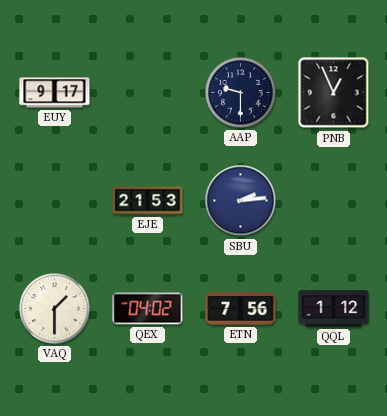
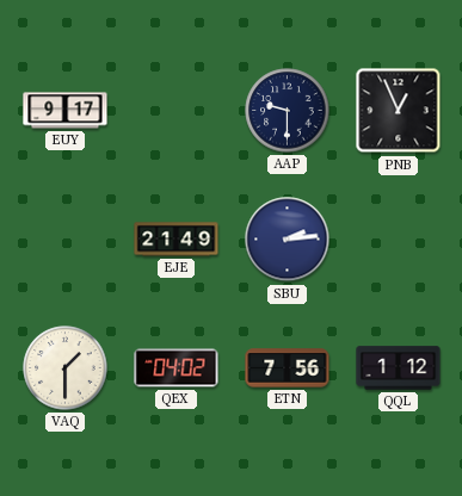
EJE: 21:53 -> 21:49
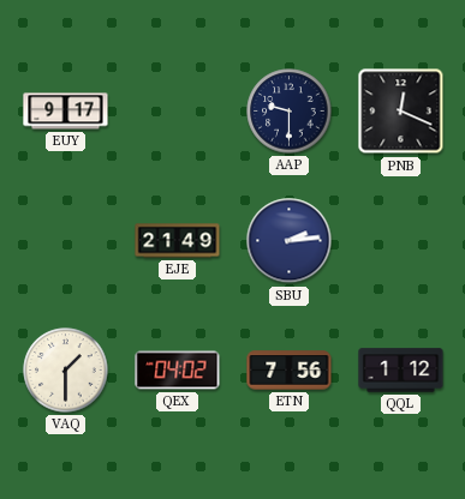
PNB: 12:56 -> 12:19
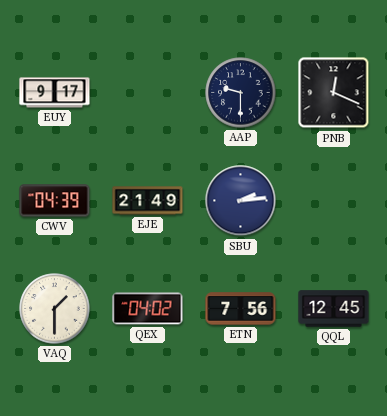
CWV: none -> 04:39
QQL: 1:12 -> 12:45
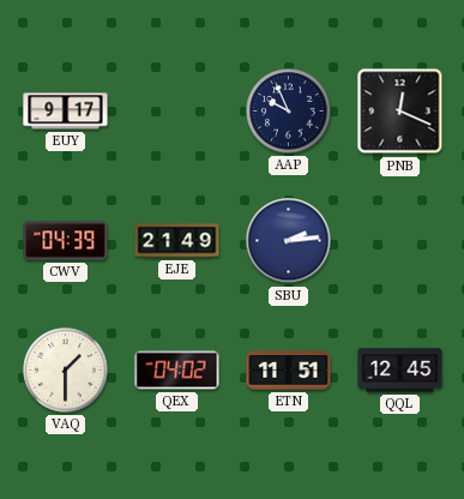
AAP: 9:30 -> 9:56
ETN: 7:56 -> 11:51
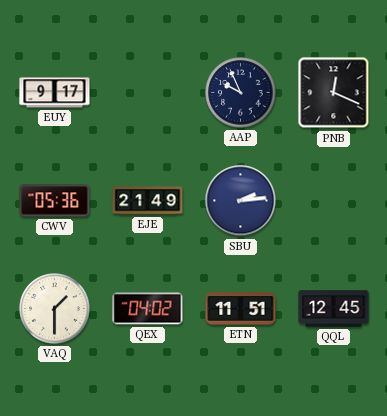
CWV: 04:39 -> 05:36
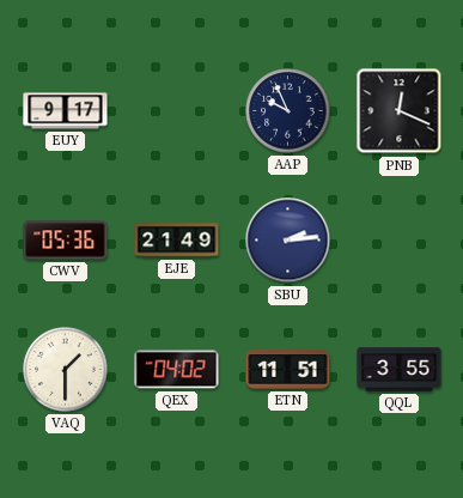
QQL: 12:45 -> 3:55
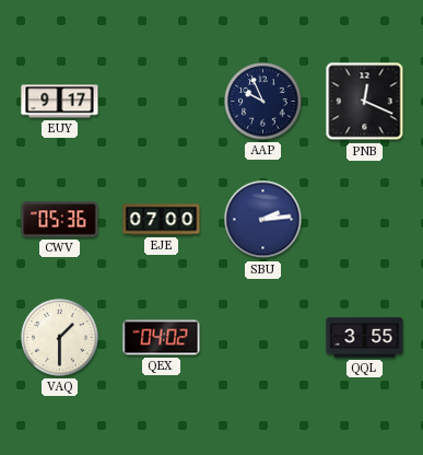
EJE: 21:49 -> 07:00
ETN: 11:51 -> none
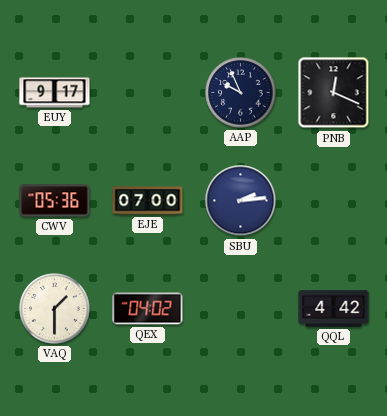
QQL: 3:55 -> 4:42
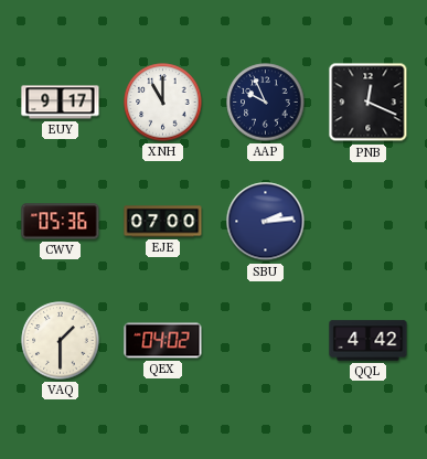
XNH: none -> 11:00
